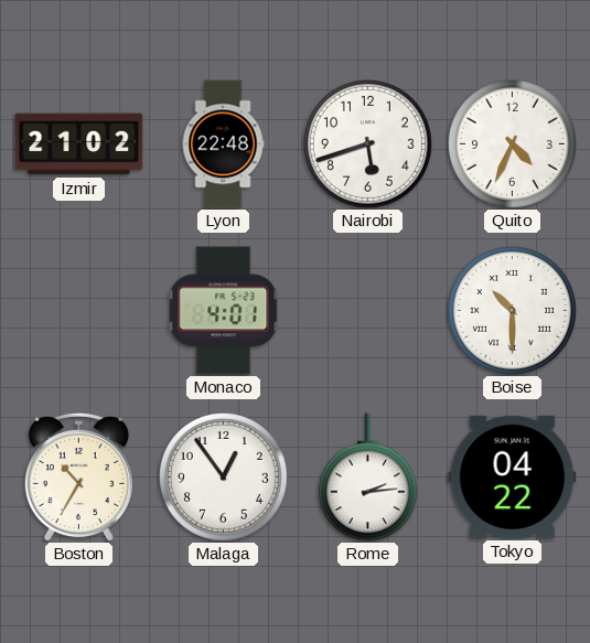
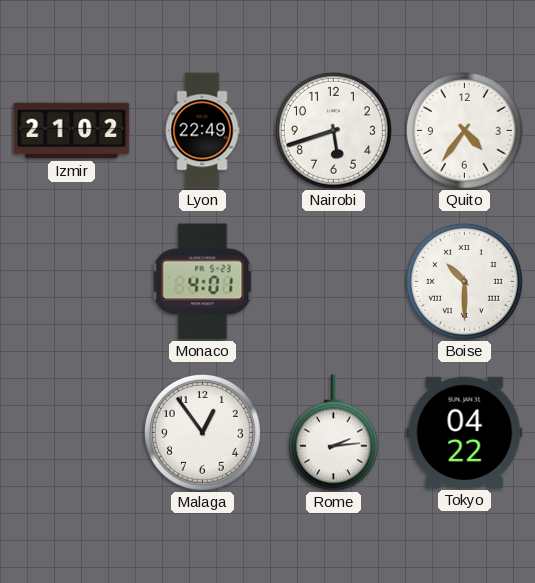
Lyon: 22:48 -> 22:49
Quito: 4:34 -> 4:36
Boston: 10:35 -> none
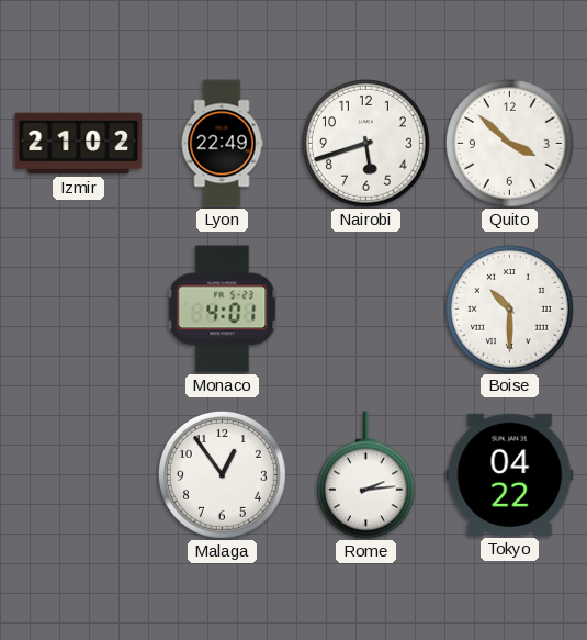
Quito: 4:36 -> 3:52
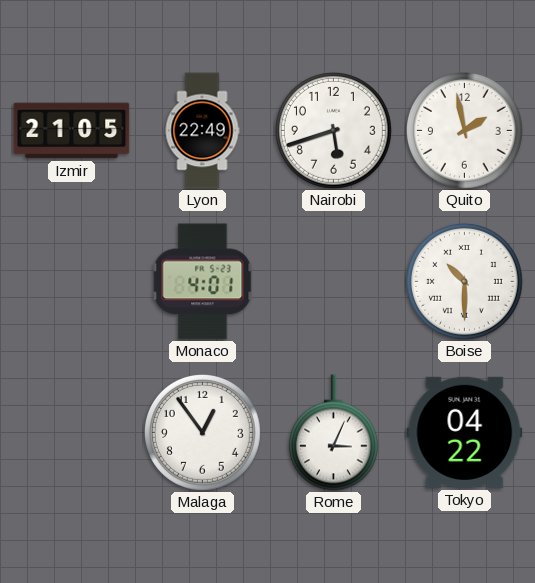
Izmir: 21:02 -> 21:05
Quito: 3:52 -> 1:58
Rome: 2:14 -> 3:04
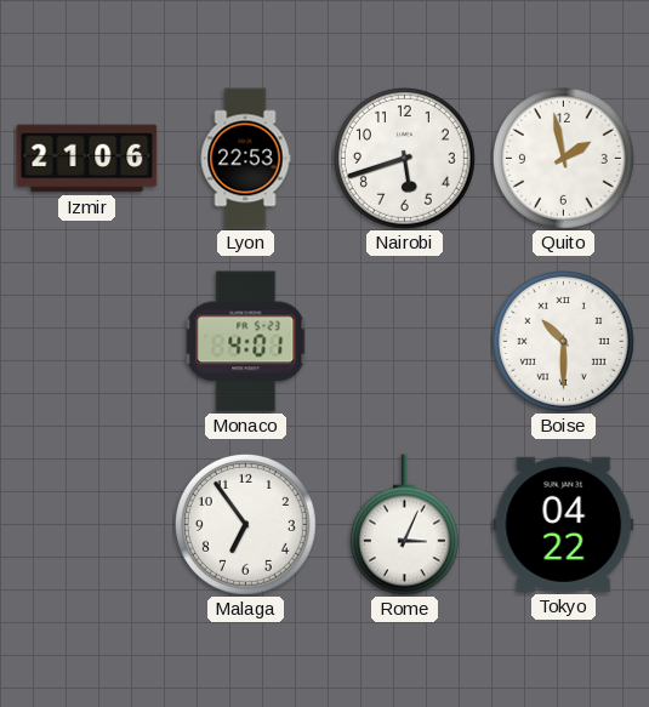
Izmir: 21:05 -> 21:06
Lyon: 22:49 -> 22:53
Malaga: 12:54 -> 6:54
